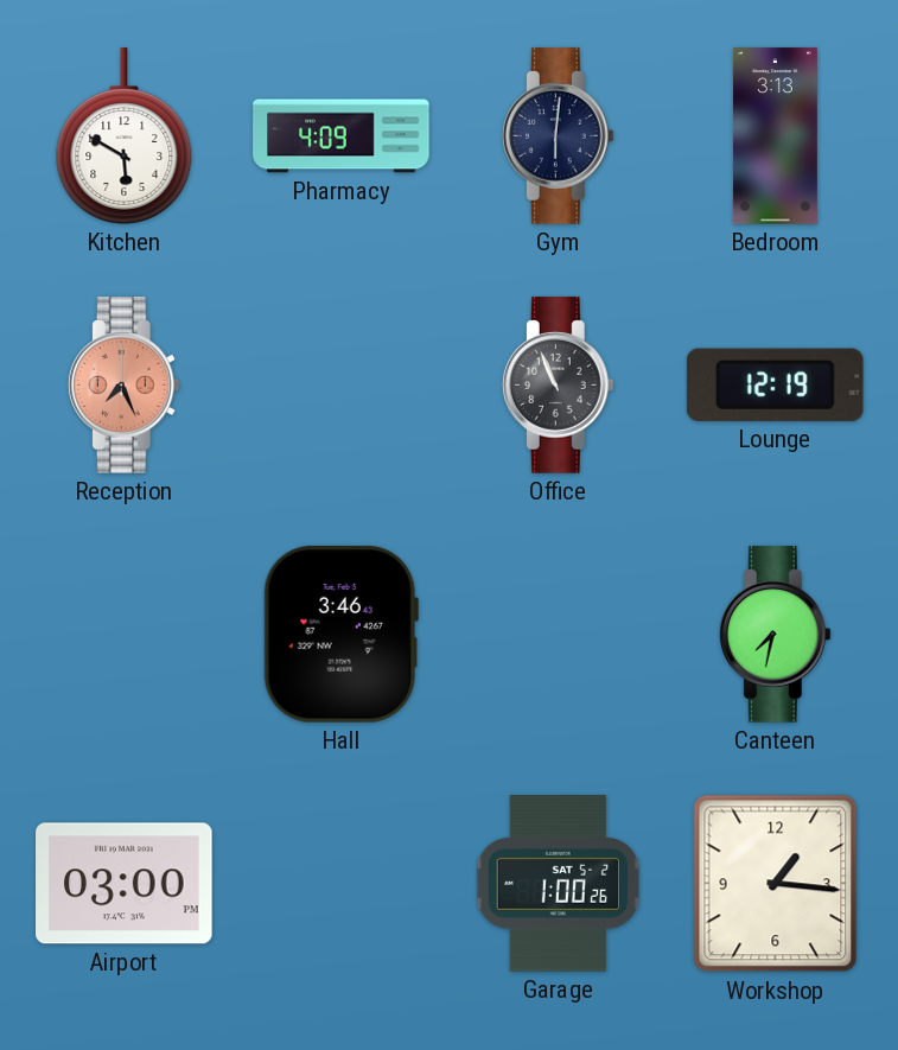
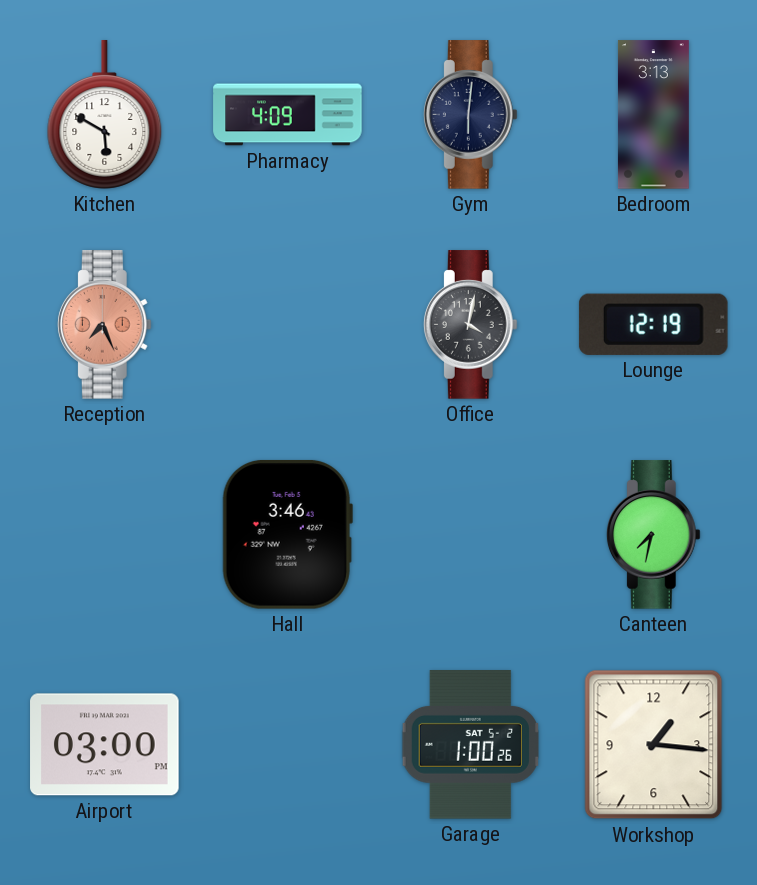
Office: 10:56 -> 4:02
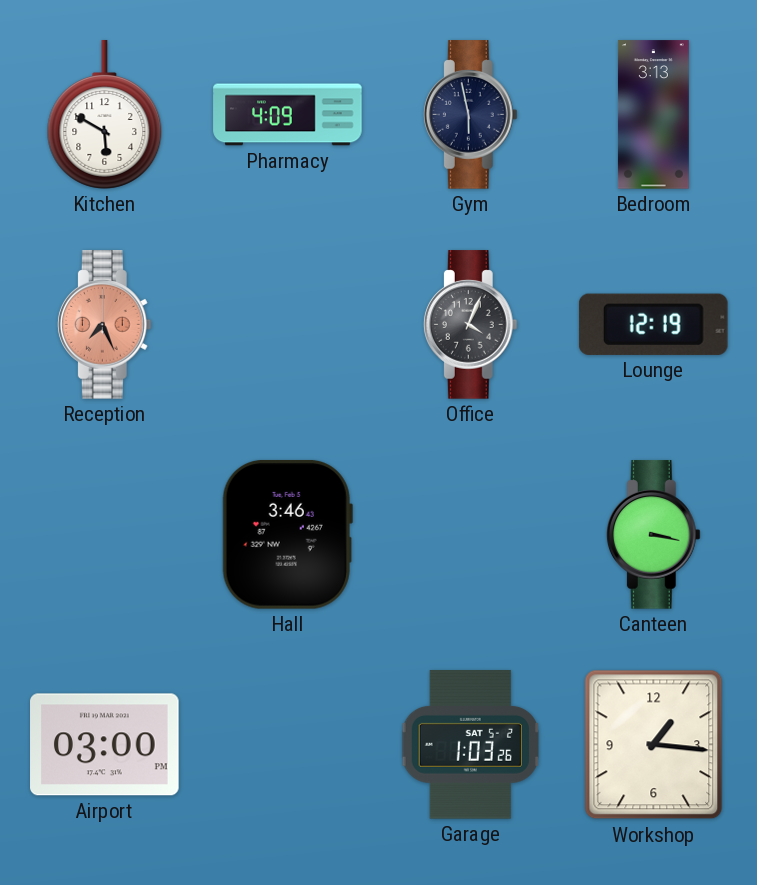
Gym: 6:01 -> 5:58
Office: 4:02 -> 4:04
Canteen: 7:32 -> 3:17
Garage: 1:00 -> 1:03
